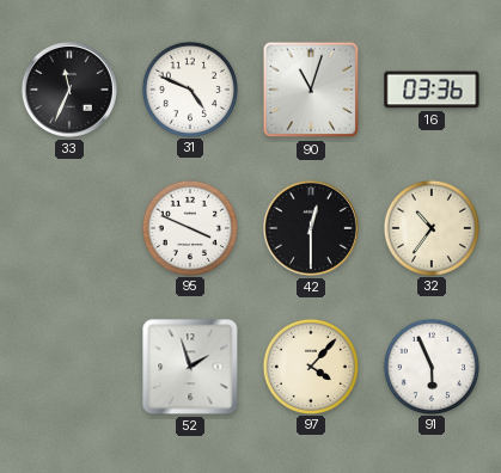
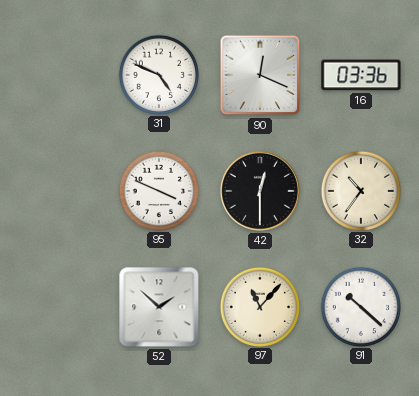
33: 11:34 -> none
90: 11:03 -> 12:19
52: 1:57 -> 1:52
97: 4:07 -> 11:07
91: 5:56 -> 10:22
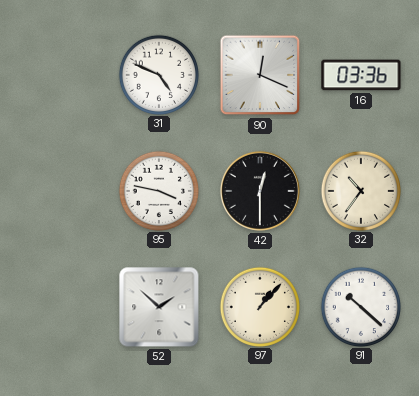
95: 3:49 -> 3:47
97: 11:07 -> 1:07
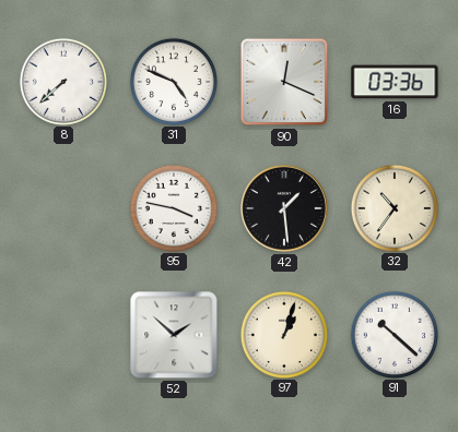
8: none -> 7:38
42: 12:30 -> 1:29
97: 1:07 -> 1:03
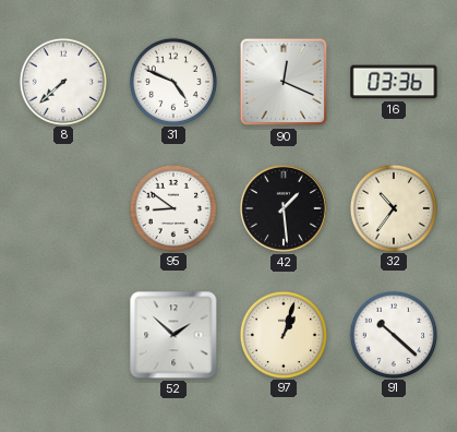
95: 3:47 -> 8:51
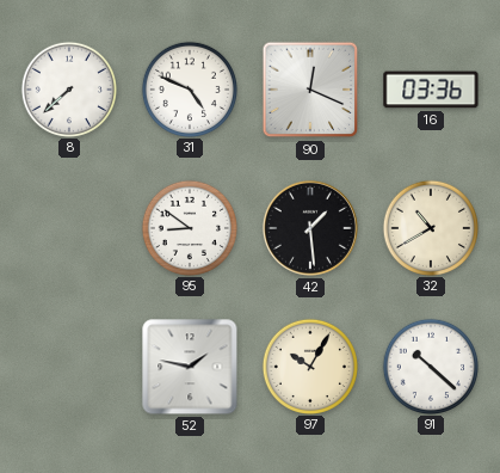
32: 10:36 -> 10:40
52: 1:52 -> 1:47
97: 1:03 -> 10:05
